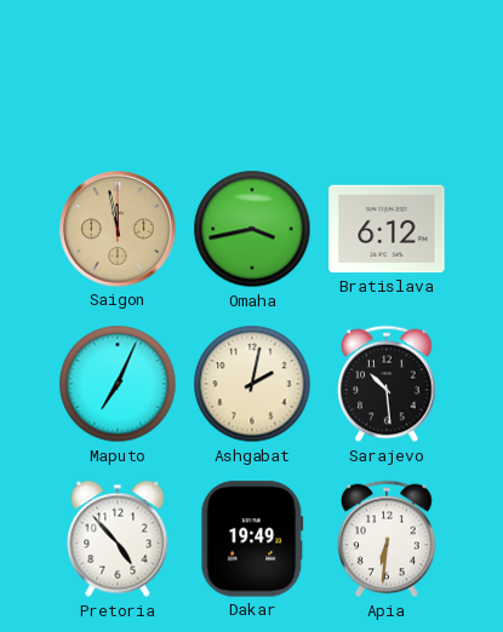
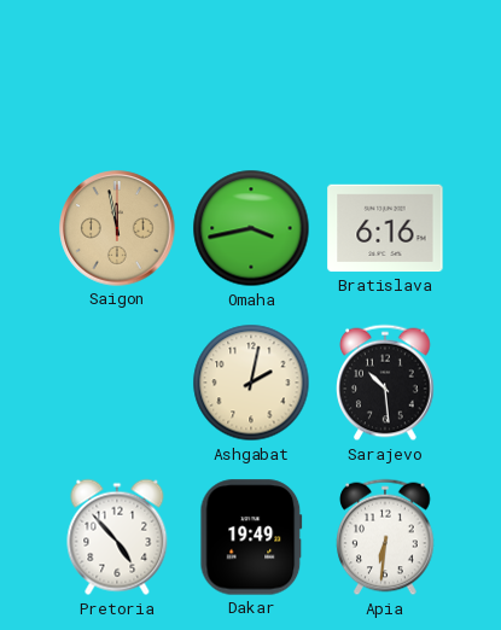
Bratislava: 6:12 -> 6:16
Maputo: 7:04 -> none
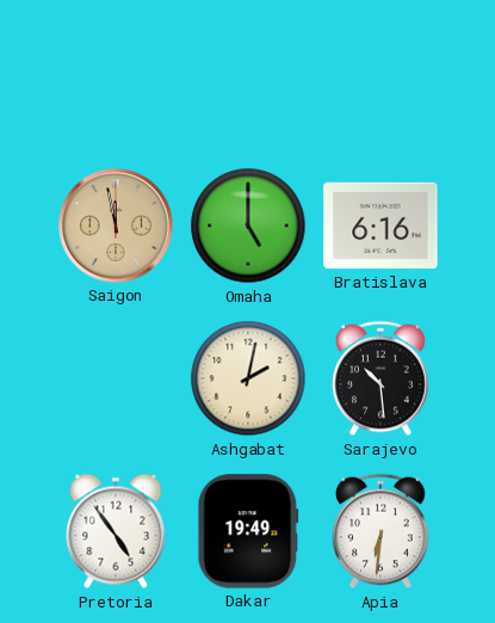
Omaha: 3:43 -> 5:00
Pretoria: 4:53 -> 4:54
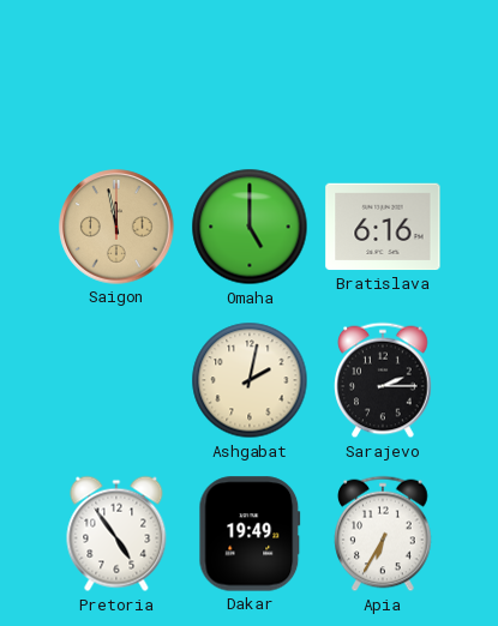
Sarajevo: 10:29 -> 2:15
Apia: 6:31 -> 6:35
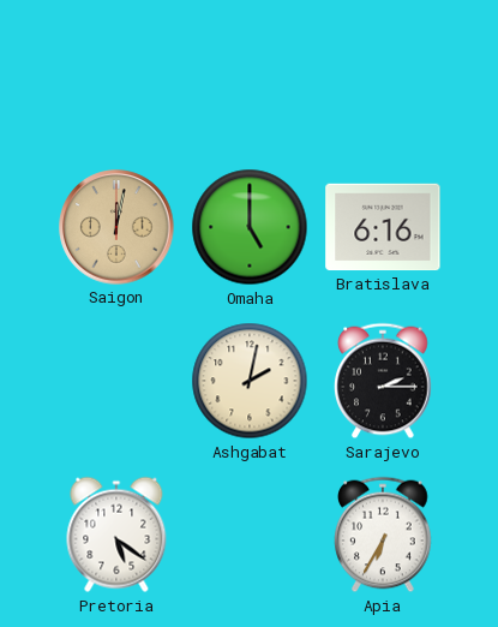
Saigon: 11:58 -> 12:02
Pretoria: 4:54 -> 5:21
Dakar: 19:49 -> none
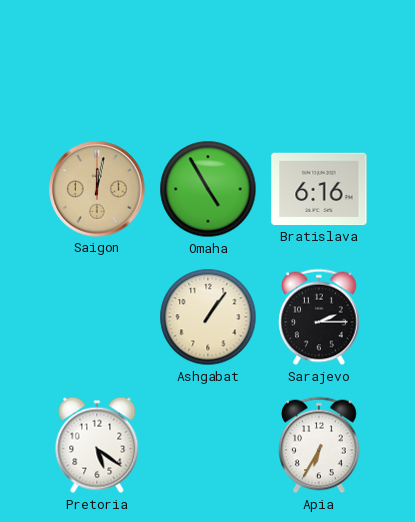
Omaha: 5:00 -> 4:55
Ashgabat: 2:02 -> 1:06
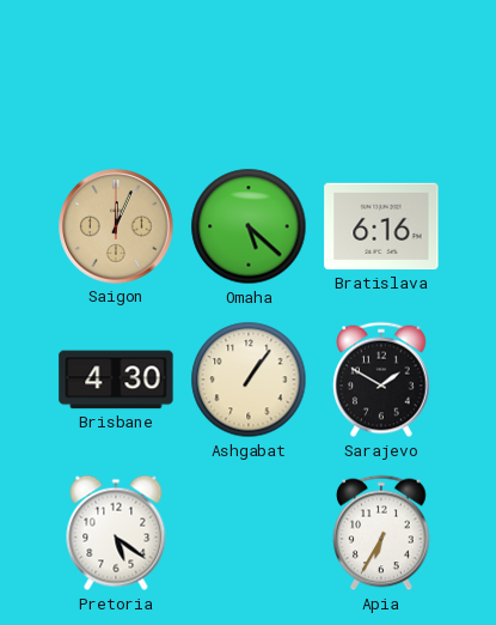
Saigon: 12:02 -> 12:04
Omaha: 4:55 -> 5:22
Brisbane: none -> 4:30
Sarajevo: 2:15 -> 1:50
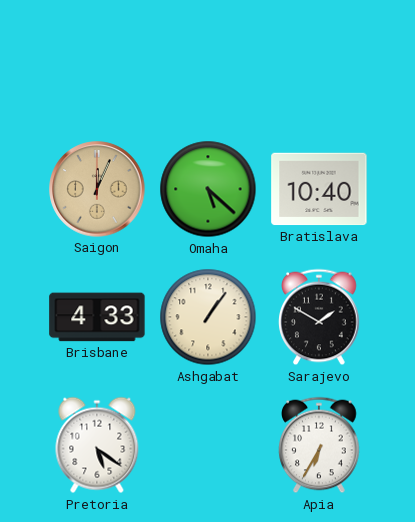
Bratislava: 6:16 -> 10:40
Brisbane: 4:30 -> 4:33
